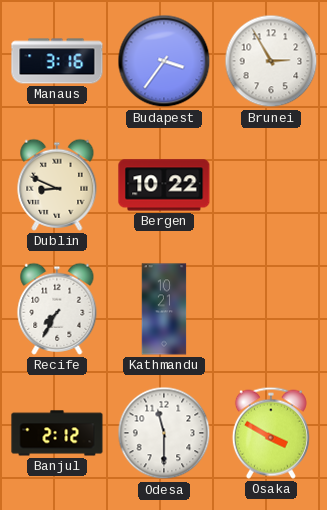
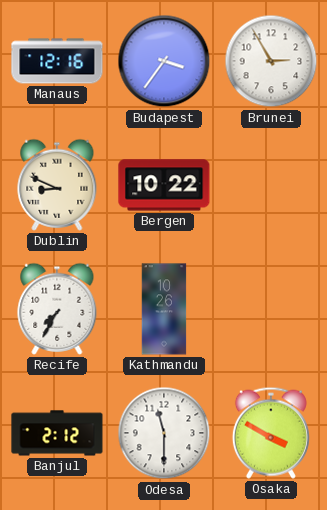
Manaus: 3:16 -> 12:16
Kathmandu: 10:21 -> 10:26
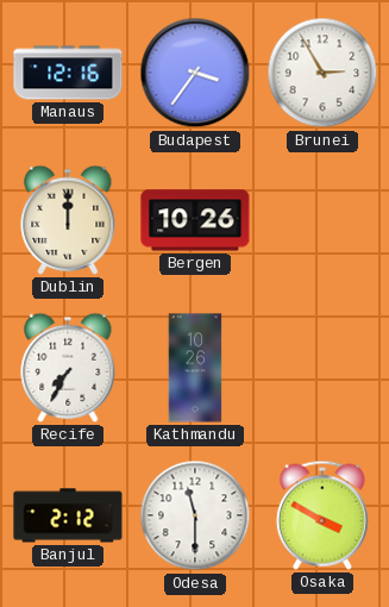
Dublin: 8:49 -> 12:00
Bergen: 10:22 -> 10:26
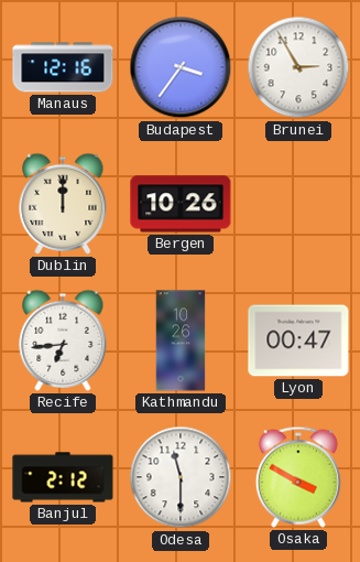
Recife: 7:35 -> 6:44
Lyon: none -> 00:47
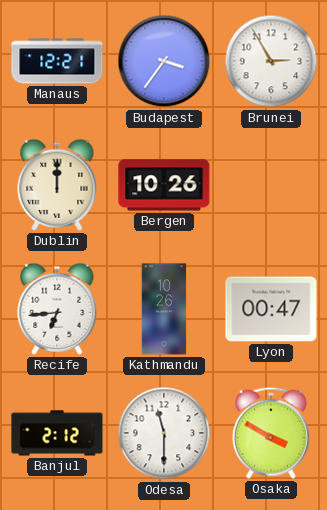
Manaus: 12:16 -> 12:21
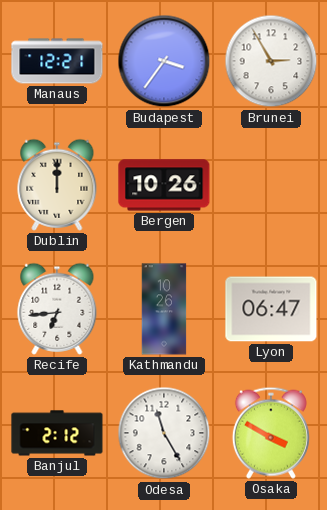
Lyon: 00:47 -> 06:47
Odesa: 11:30 -> 11:25
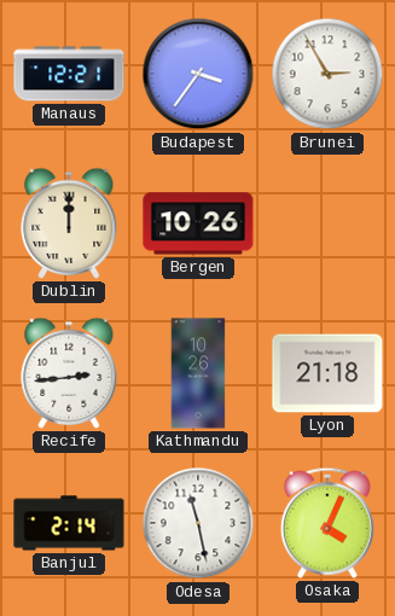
Recife: 6:44 -> 2:44
Lyon: 06:47 -> 21:18
Banjul: 2:12 -> 2:14
Odesa: 11:25 -> 11:28
Osaka: 3:50 -> 4:04
